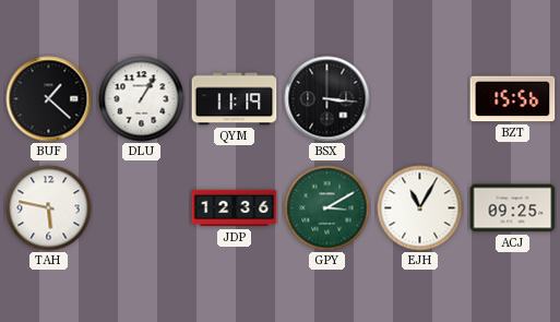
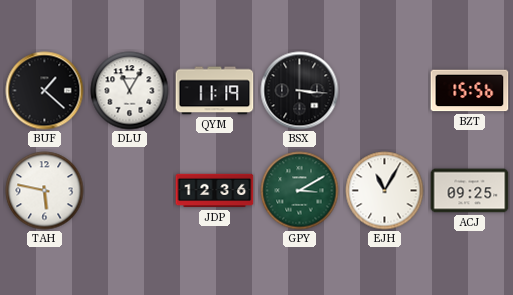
DLU: 1:05 -> 11:05
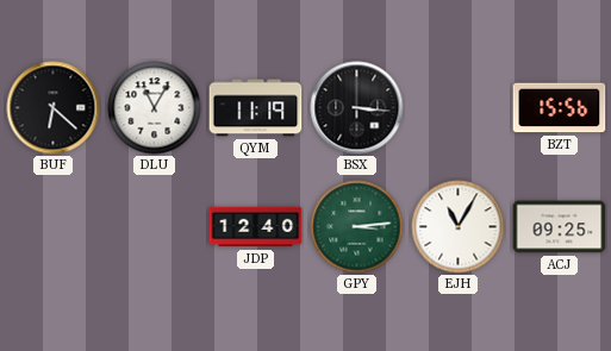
BUF: 1:22 -> 6:22
TAH: 5:47 -> none
JDP: 12:36 -> 12:40
GPY: 3:10 -> 3:14
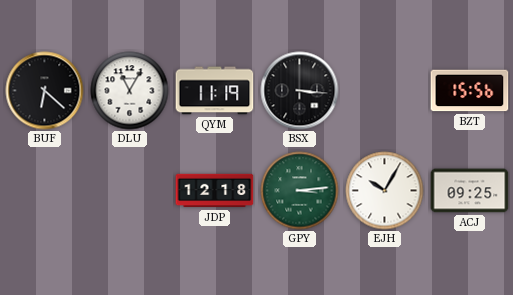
JDP: 12:40 -> 12:18
EJH: 11:05 -> 10:05
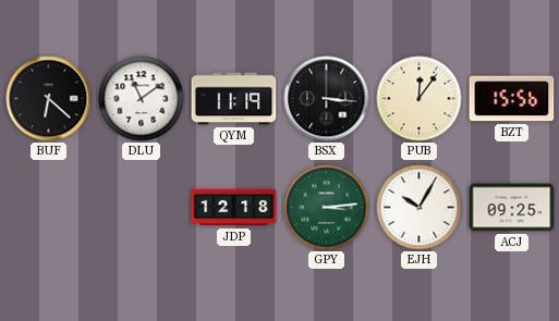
DLU: 11:05 -> 11:09
PUB: none -> 12:06
